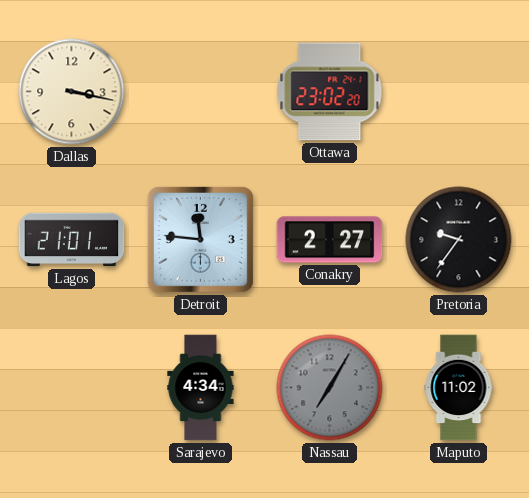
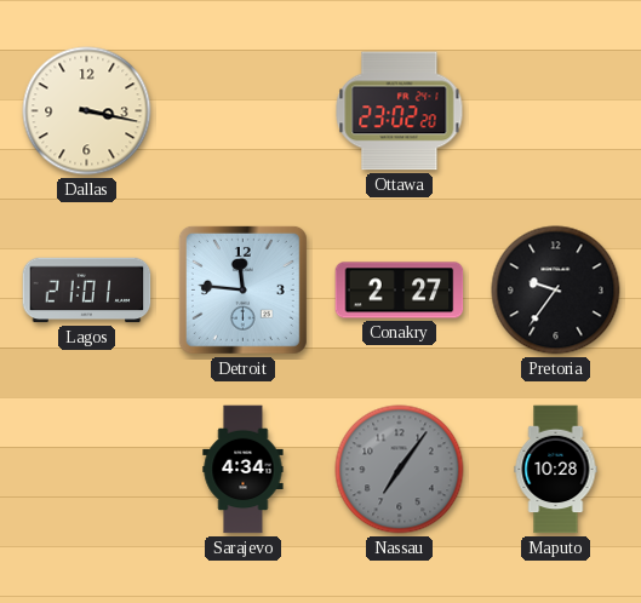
Nassau: 7:05 -> 7:06
Maputo: 11:02 -> 10:28
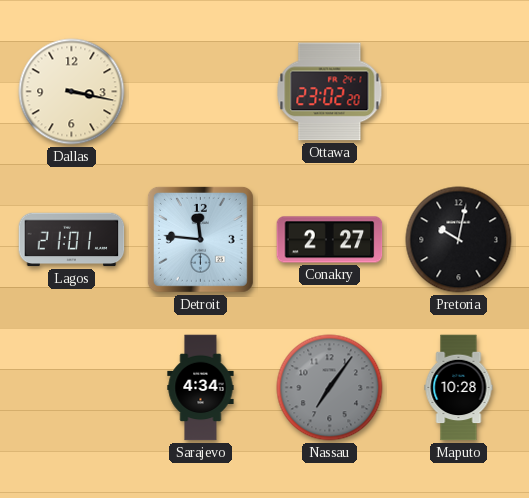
Pretoria: 9:36 -> 10:02
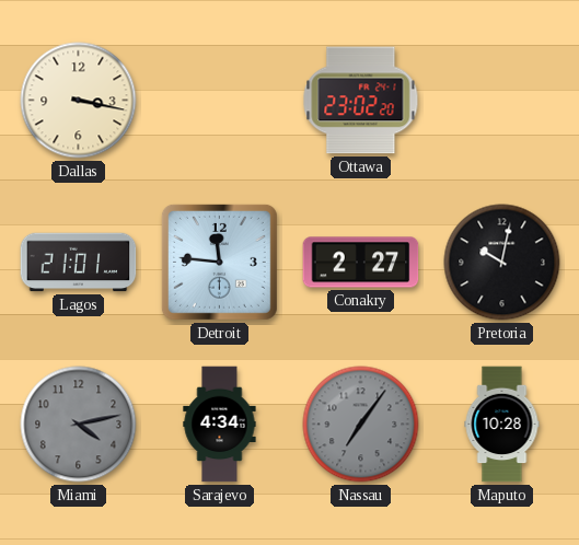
Miami: none -> 4:13
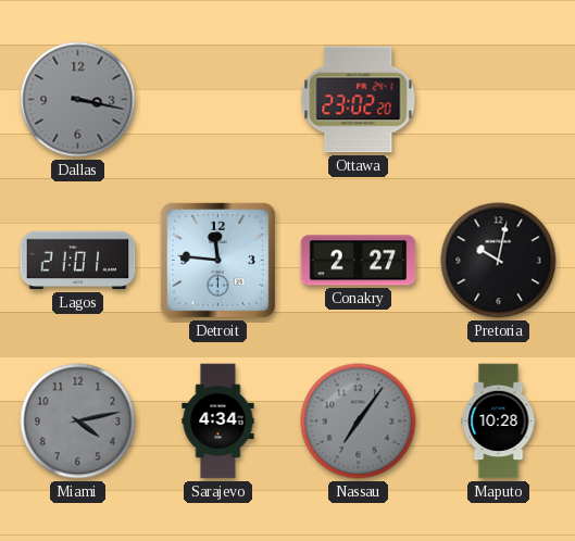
Dallas dial: cream -> grey
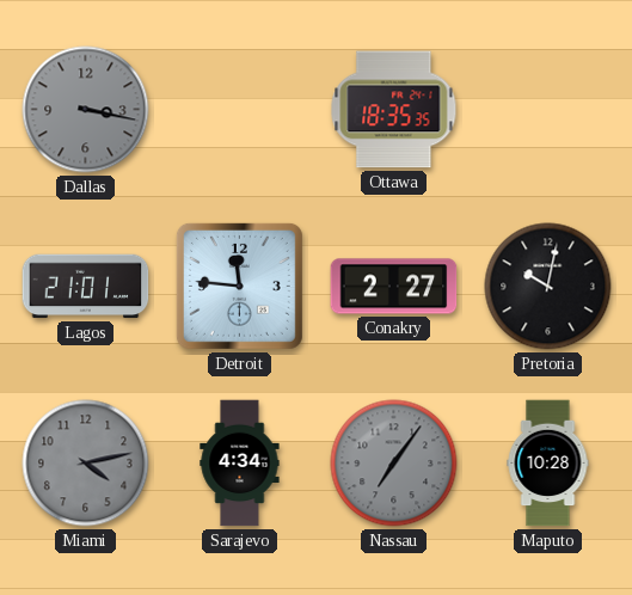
Ottawa: 23:02 -> 18:35
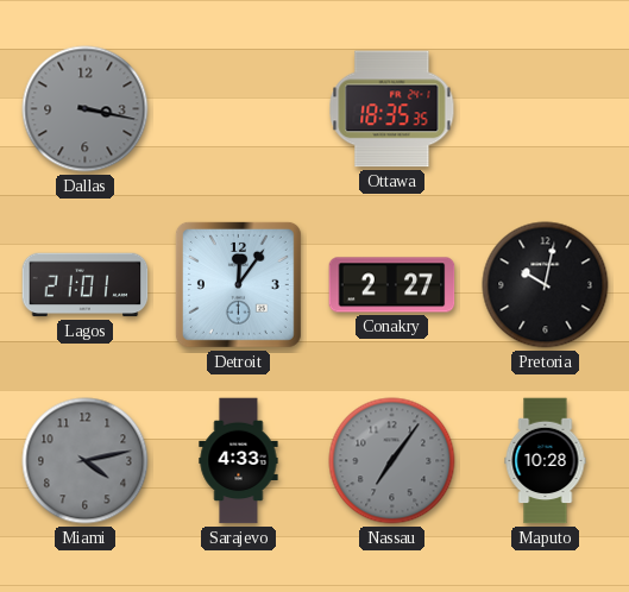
Detroit: 11:46 -> 12:06
Sarajevo: 4:34 -> 4:33
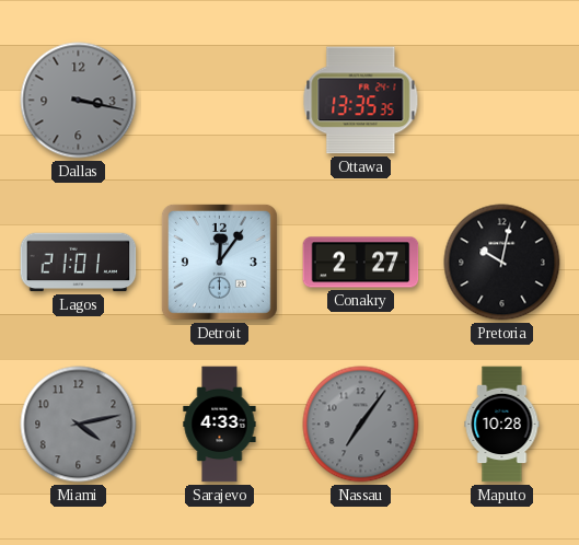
Ottawa: 18:35 -> 13:35
